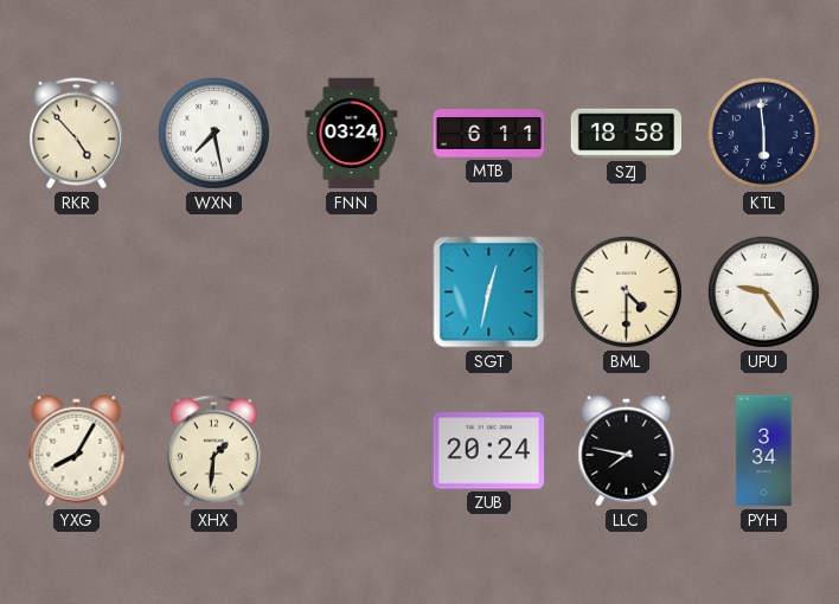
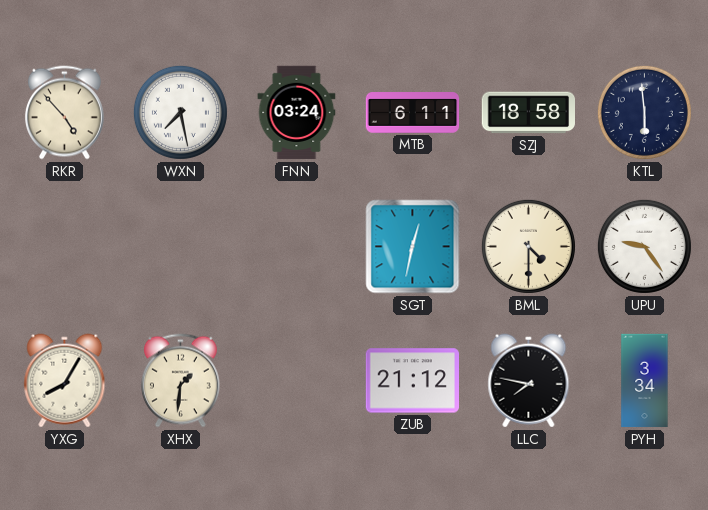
ZUB: 20:24 -> 21:12
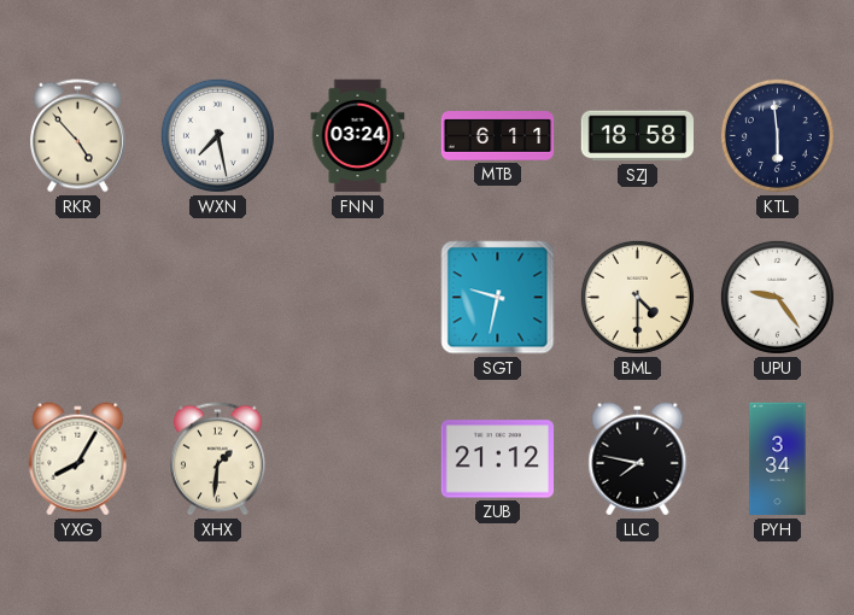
SGT: 12:32 -> 9:32
